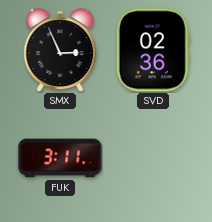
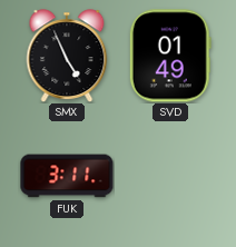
SMX: 2:56 -> 4:56
SVD: 02:36 -> 01:49
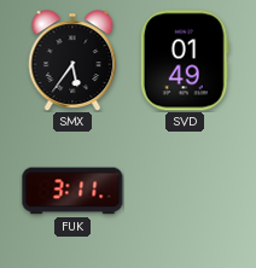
SMX: 4:56 -> 5:36
